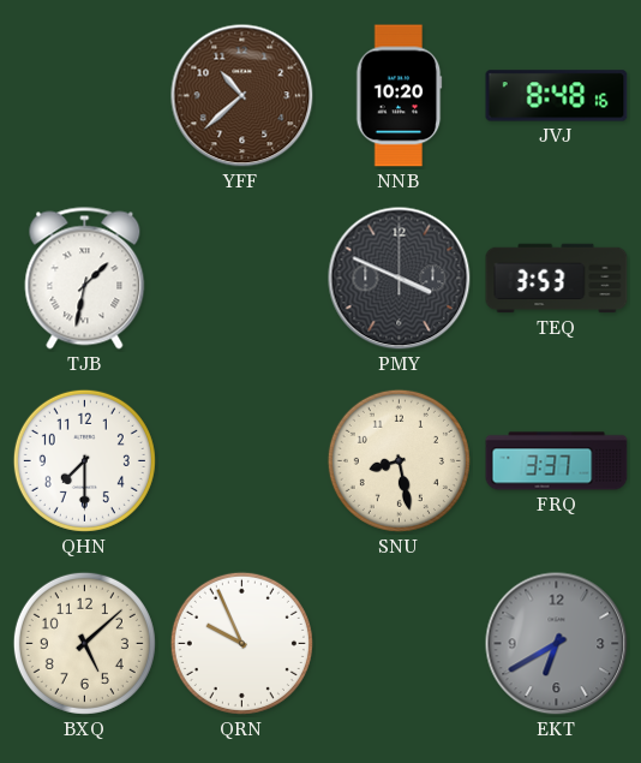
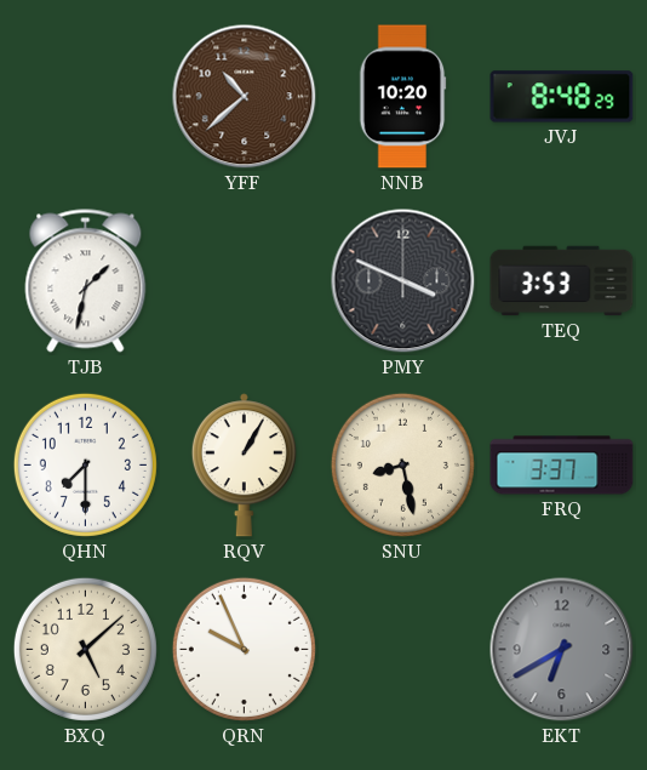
JVJ: 8:48:16 -> 8:48:29
RQV: none -> 1:05
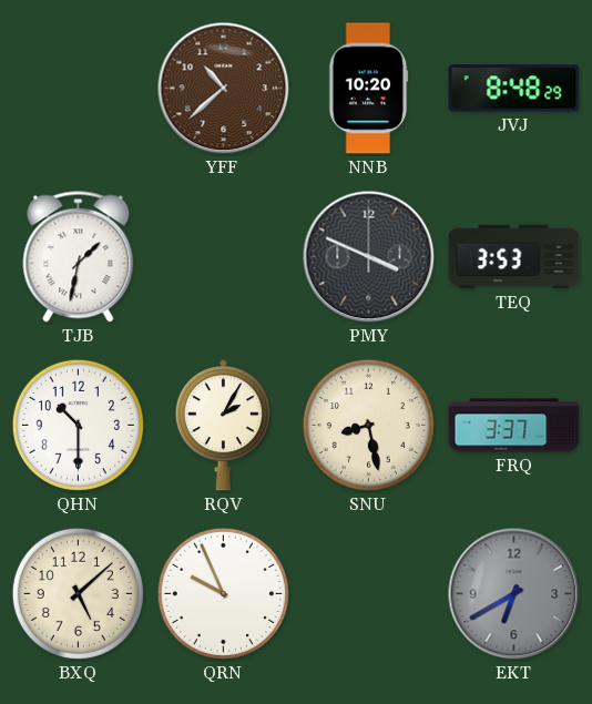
QHN: 7:30 -> 10:30
RQV: 1:05 -> 2:05
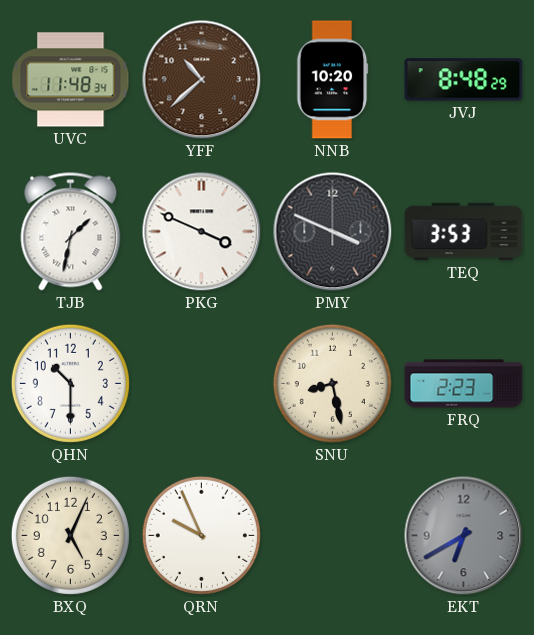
UVC: none -> 11:48
PKG: none -> 3:49
RQV: 2:05 -> none
FRQ: 3:37 -> 2:23
BXQ: 5:08 -> 5:04
